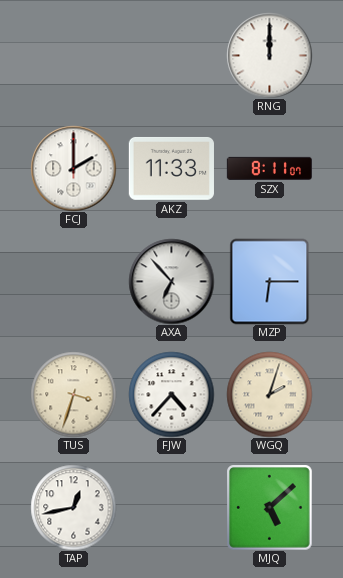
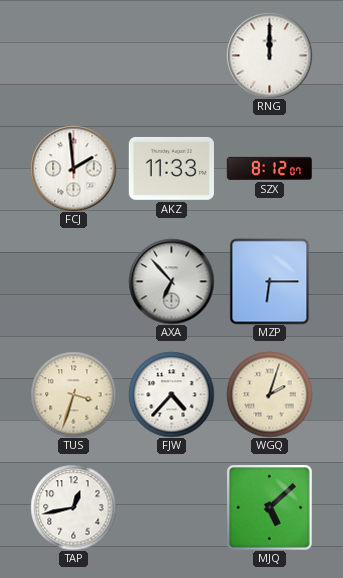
FCJ: 2:00 -> 1:59
SZX: 8:11 -> 8:12
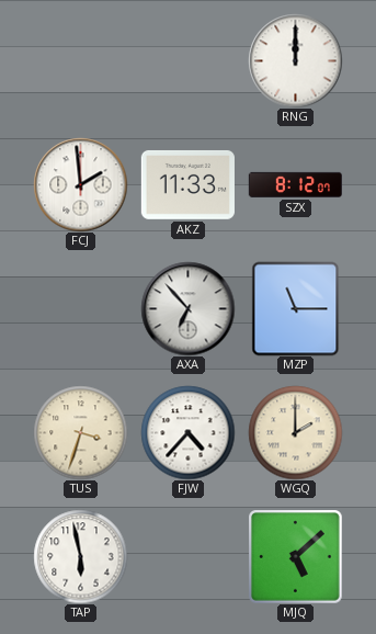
MZP: 6:15 -> 11:15
WGQ: 2:03 -> 2:00
TAP: 12:43 -> 5:58
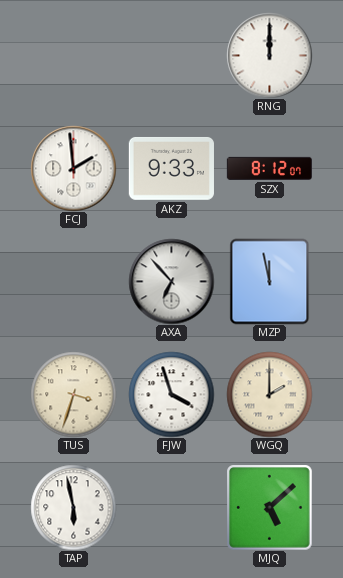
AKZ: 11:33 -> 9:33
MZP: 11:15 -> 11:58
FJW: 4:37 -> 3:57
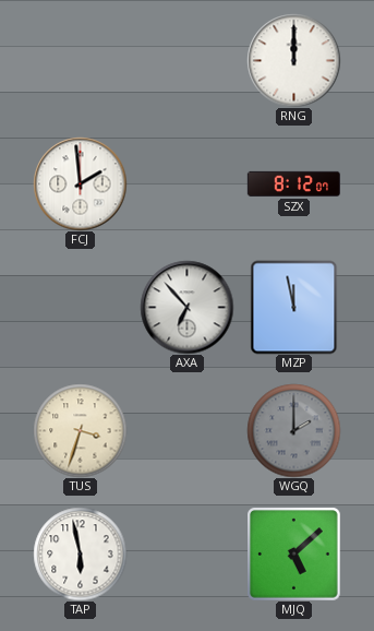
AKZ: 9:33 -> none
FJW: 3:57 -> none
WGQ dial: cream -> grey
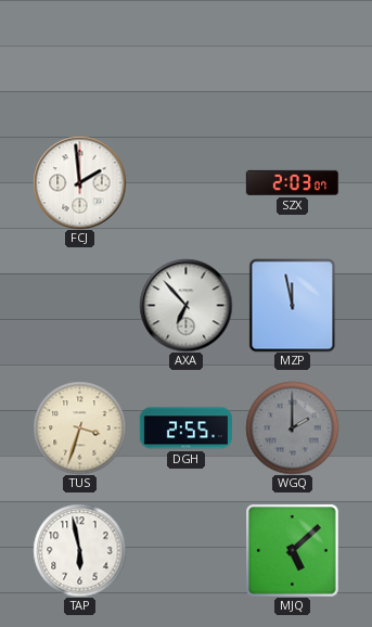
RNG: 12:00 -> none
SZX: 8:12 -> 2:03
DGH: none -> 2:55
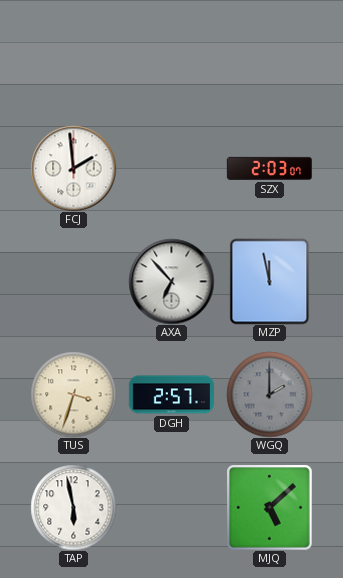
DGH: 2:55 -> 2:57
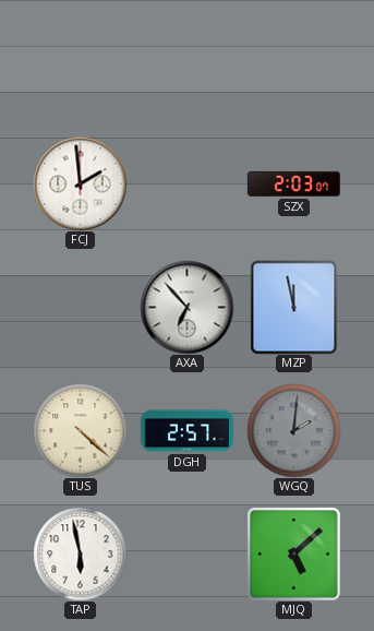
TUS: 3:33 -> 4:22
WGQ: 2:00 -> 2:01
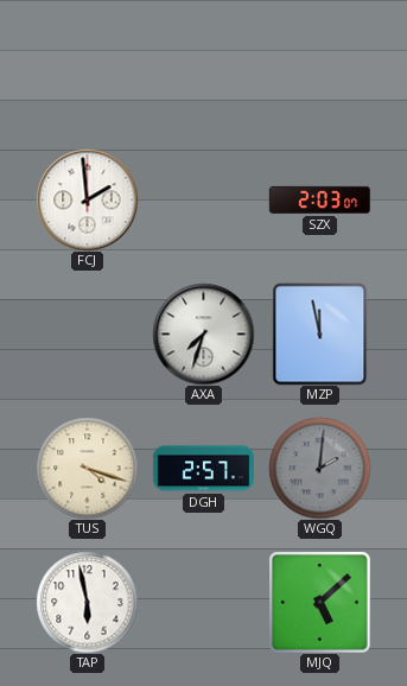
AXA: 6:53 -> 7:33
TUS: 4:22 -> 4:18
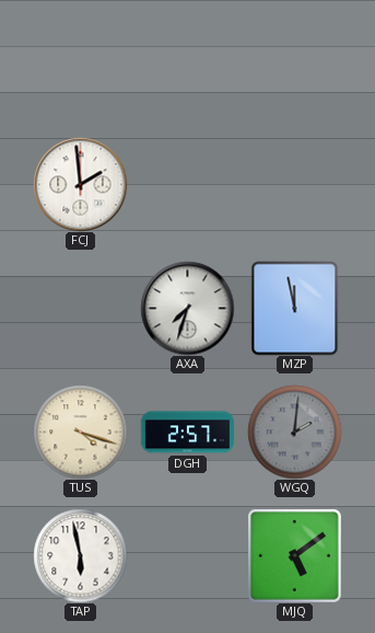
SZX: 2:03 -> none
MJQ: 5:08 -> 5:09
